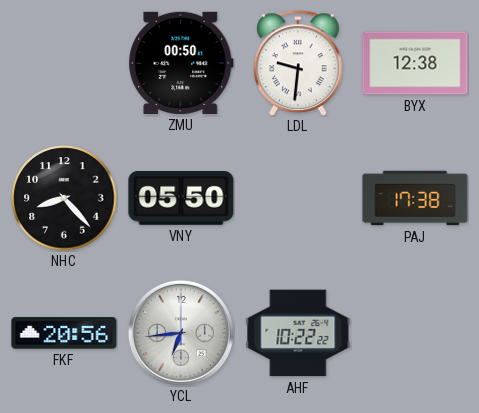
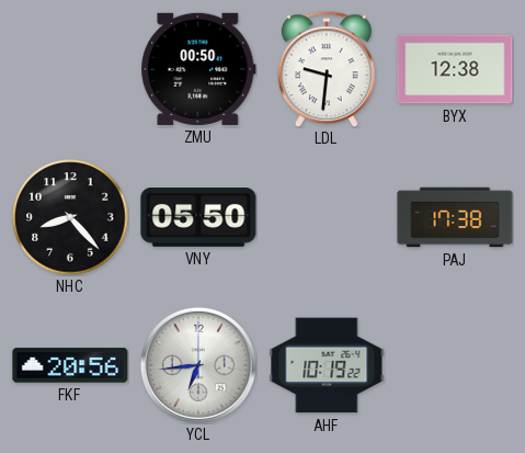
AHF: 10:22 -> 10:19
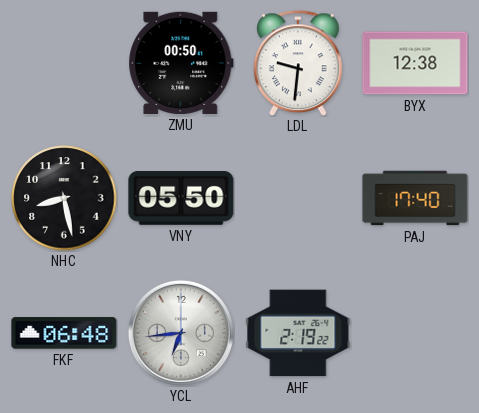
NHC: 8:23 -> 8:28
PAJ: 17:38 -> 17:40
FKF: 20:56 -> 06:48
AHF: 10:19 -> 2:19
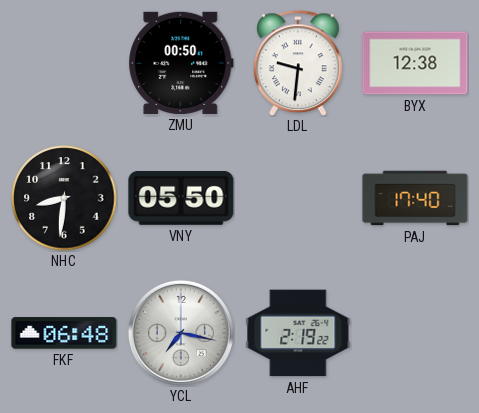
NHC: 8:28 -> 8:31
YCL: 6:44 -> 7:17
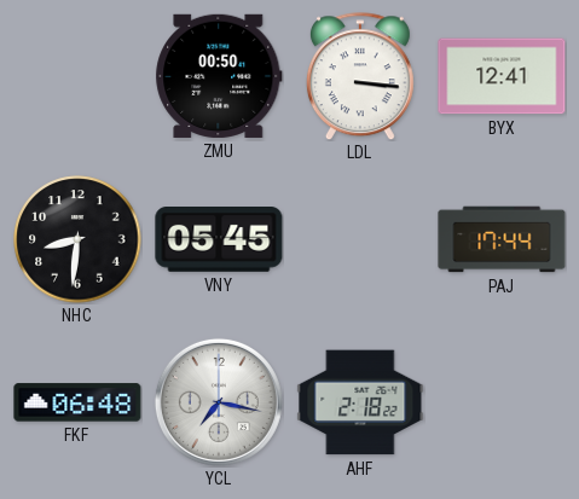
LDL: 9:31 -> 3:16
BYX: 12:38 -> 12:41
VNY: 05:50 -> 05:45
PAJ: 17:40 -> 17:44
AHF: 2:19 -> 2:18
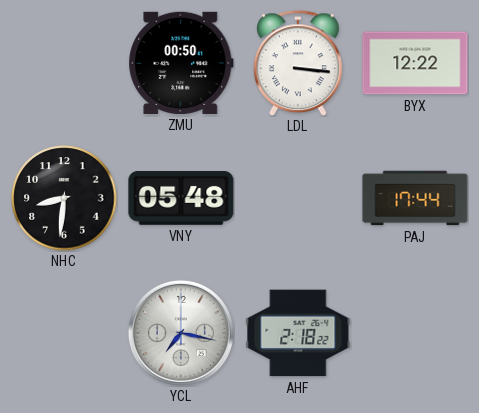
BYX: 12:41 -> 12:22
VNY: 05:45 -> 05:48
FKF: 06:48 -> none
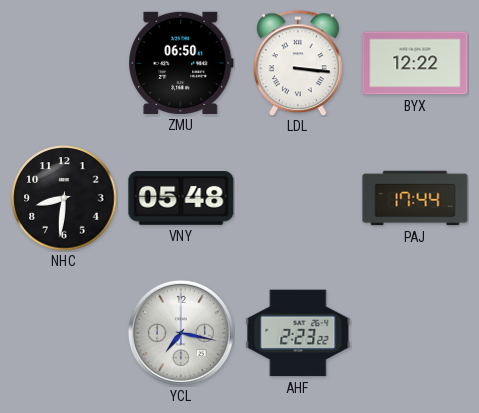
ZMU: 00:50 -> 06:50
AHF: 2:18 -> 2:23
